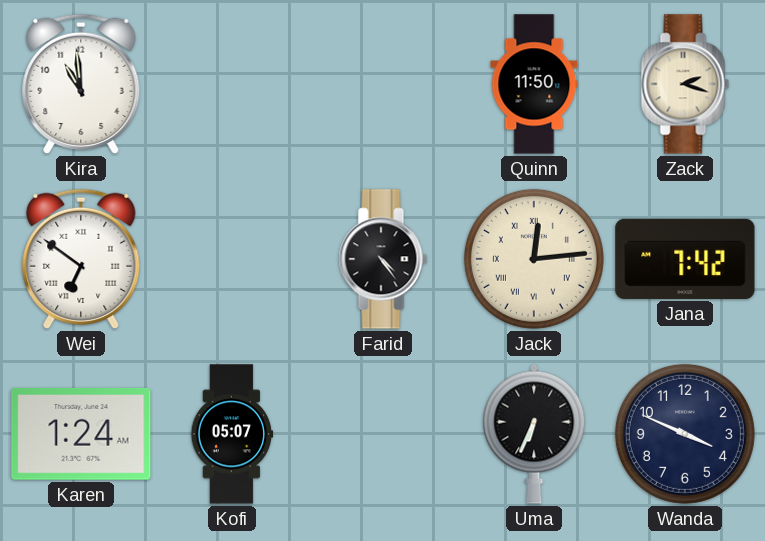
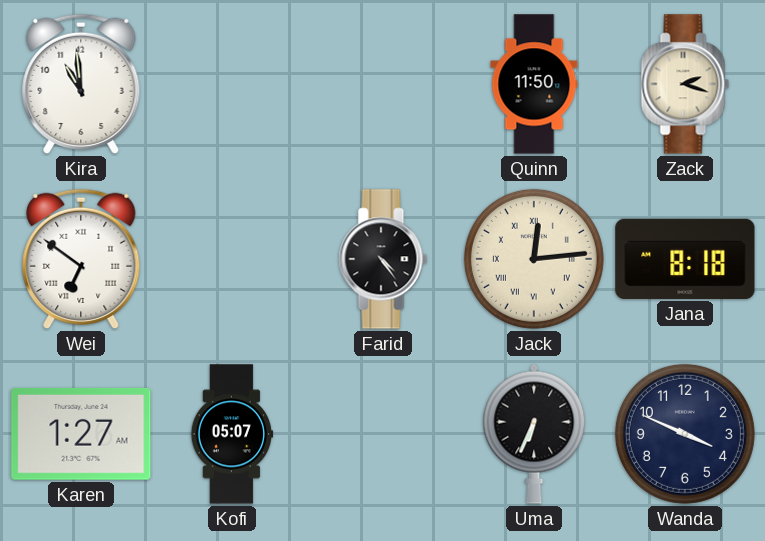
Jana: 7:42 -> 8:18
Karen: 1:24 -> 1:27
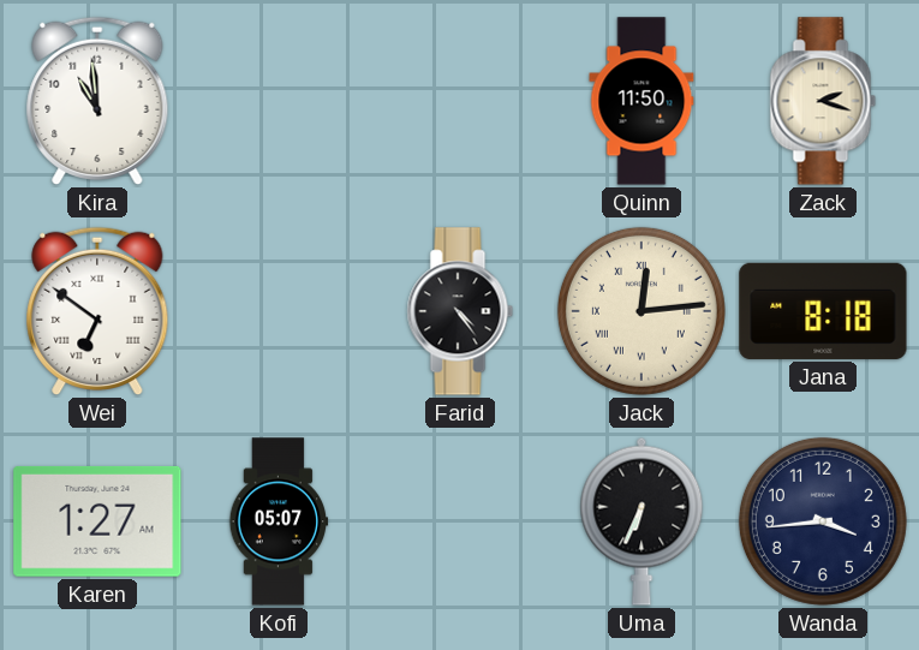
Wanda: 3:49 -> 3:44
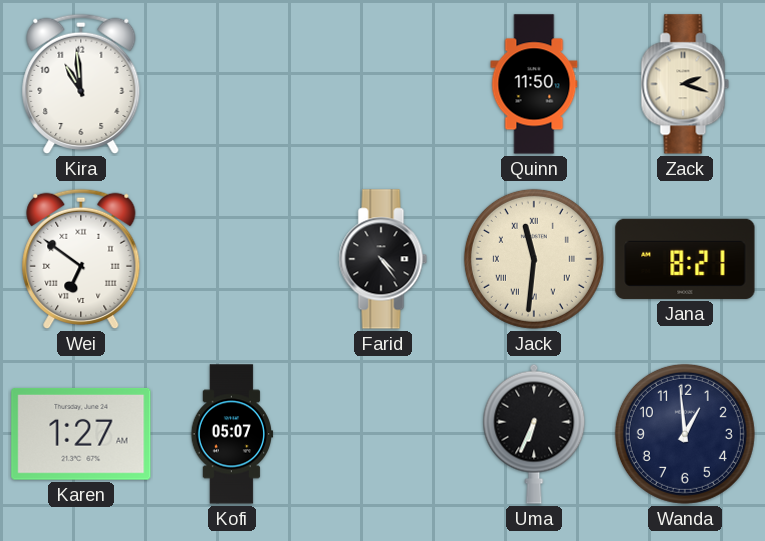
Jack: 12:14 -> 11:31
Jana: 8:18 -> 8:21
Wanda: 3:44 -> 12:59
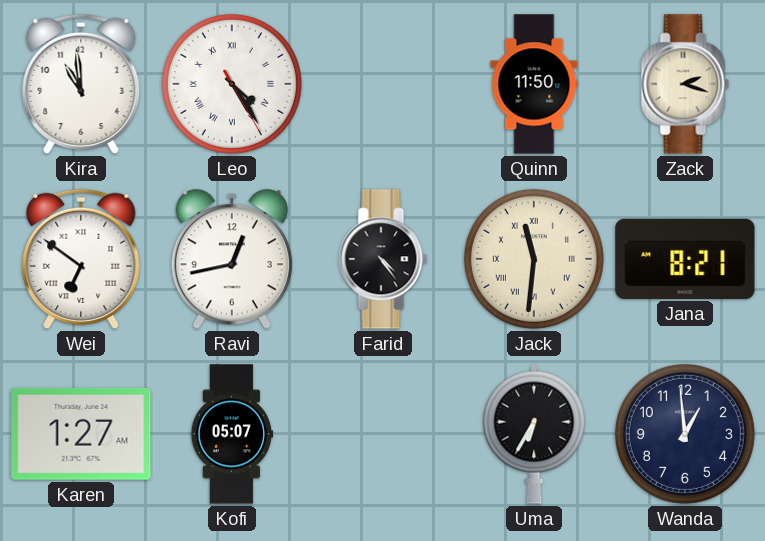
Leo: none -> 4:24
Ravi: none -> 12:43
Uma: 6:34 -> 6:35
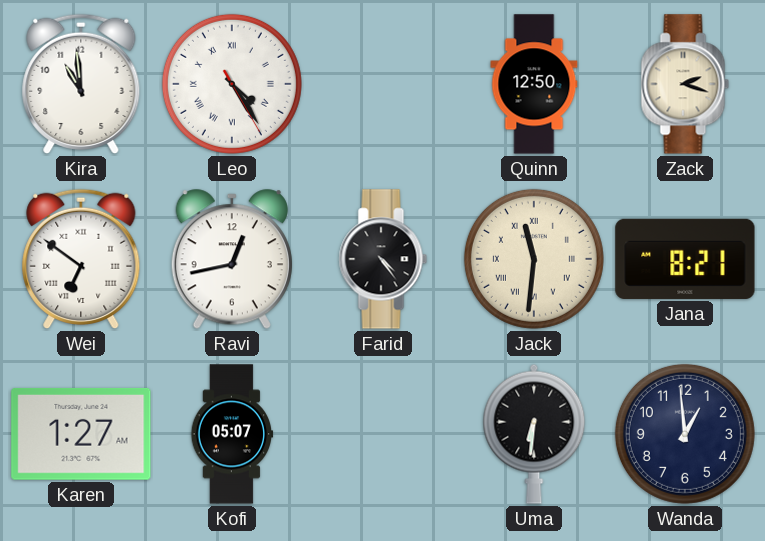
Quinn: 11:50 -> 12:50
Uma: 6:35 -> 6:31
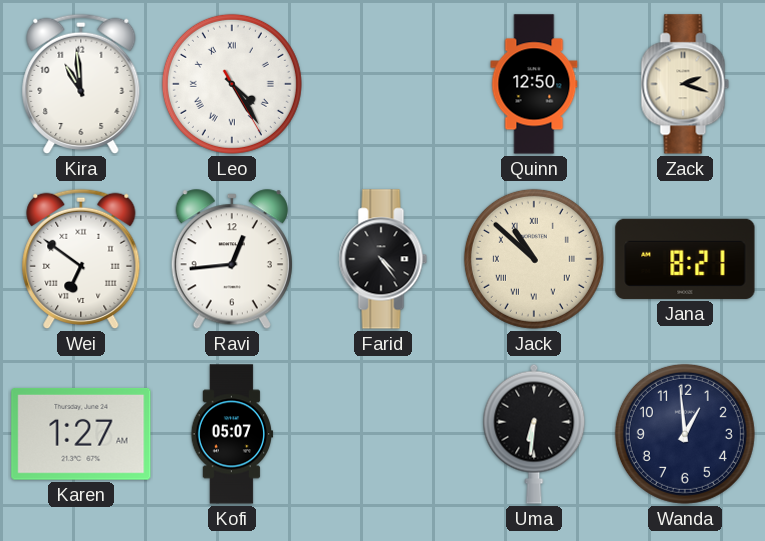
Ravi: 12:43 -> 12:44
Jack: 11:31 -> 10:52
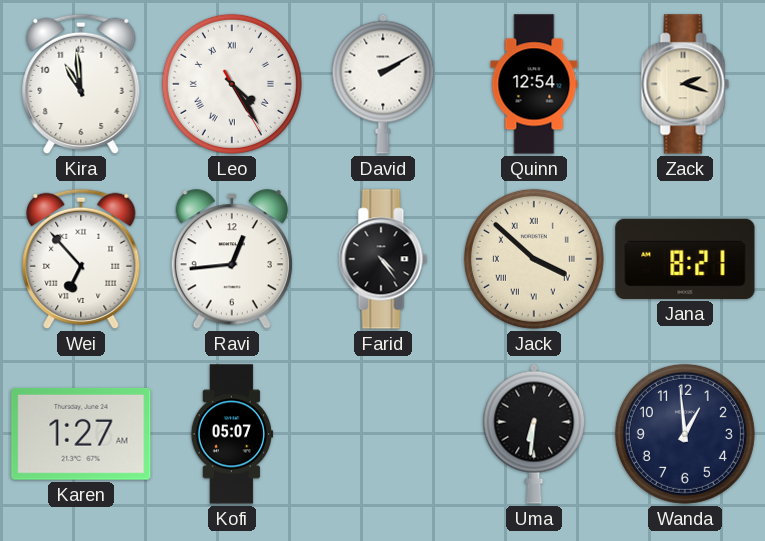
David: none -> 2:10
Quinn: 12:50 -> 12:54
Wei: 6:51 -> 6:53
Jack: 10:52 -> 3:52
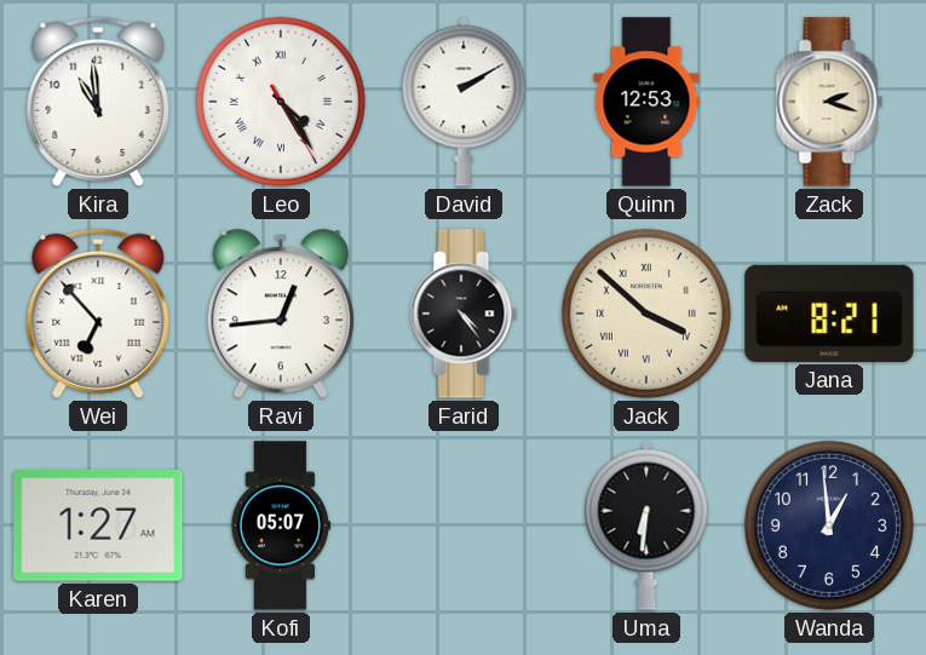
Quinn: 12:54 -> 12:53
